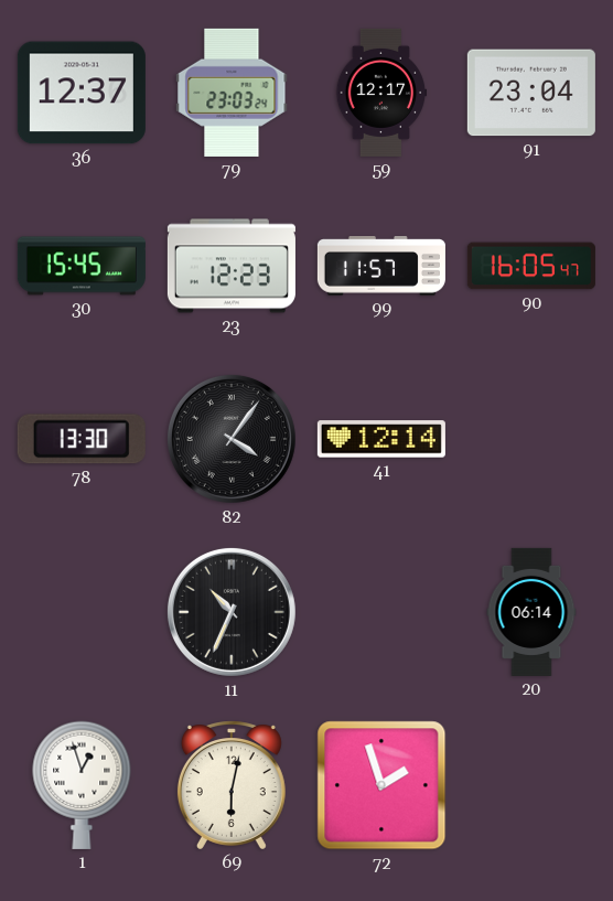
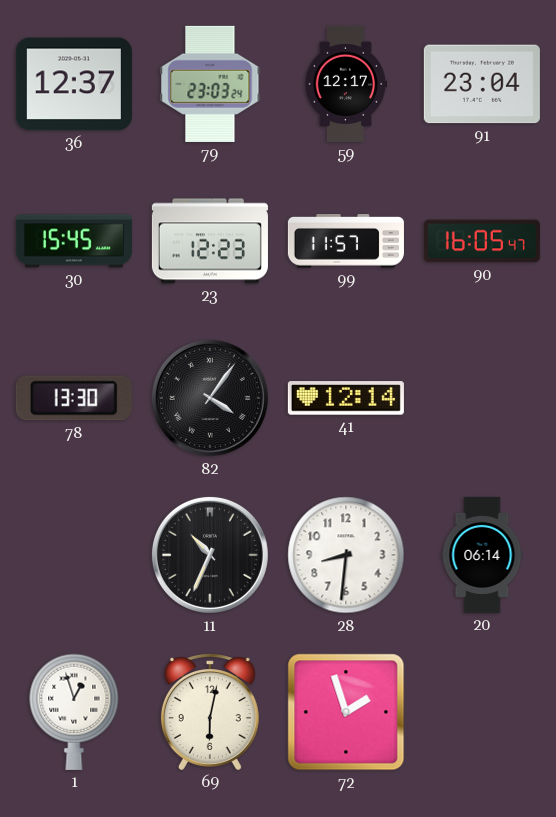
28: none -> 8:31
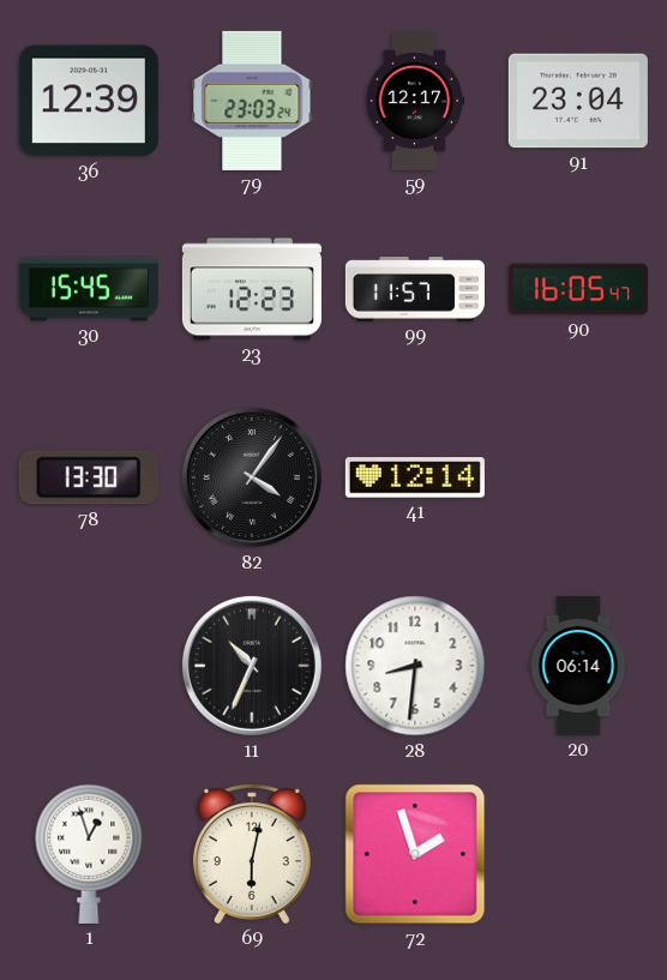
36: 12:37 -> 12:39
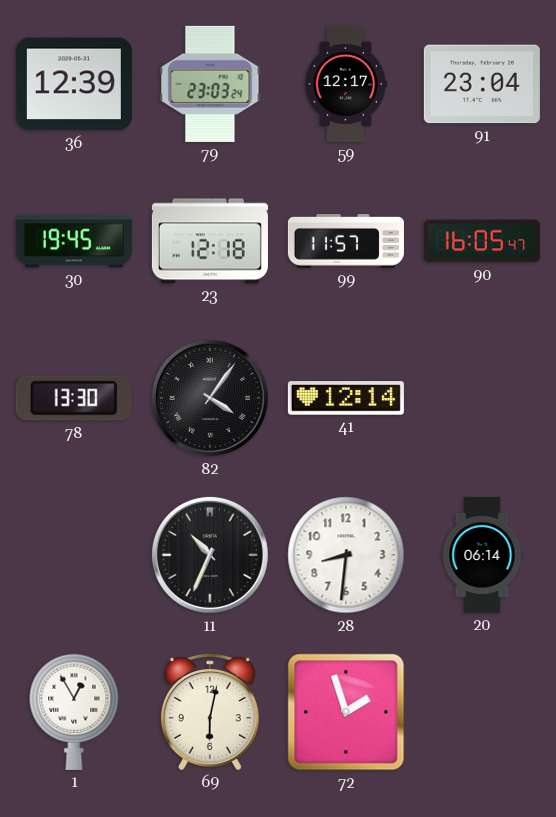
30: 15:45 -> 19:45
23: 12:23 -> 12:18
1: 12:57 -> 12:55
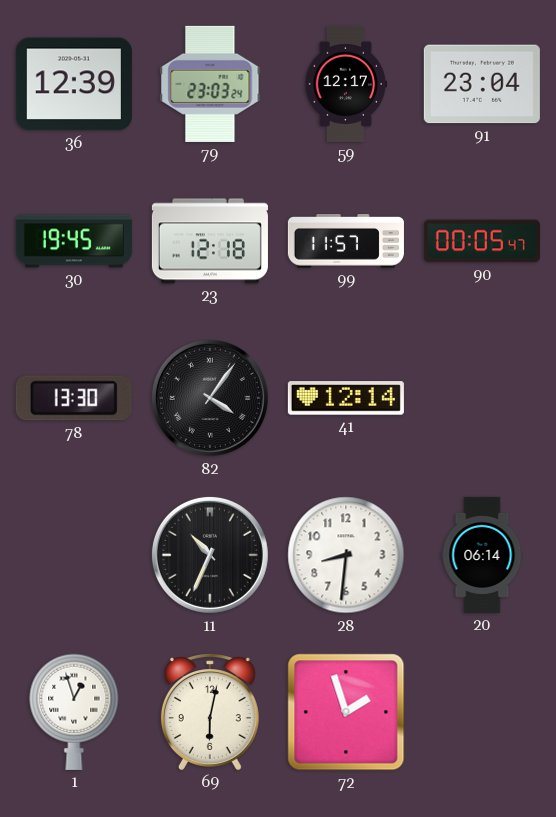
90: 16:05 -> 00:05
1: 12:55 -> 12:57
